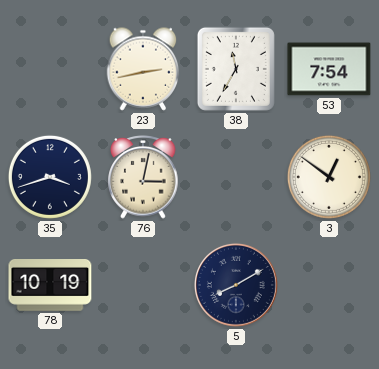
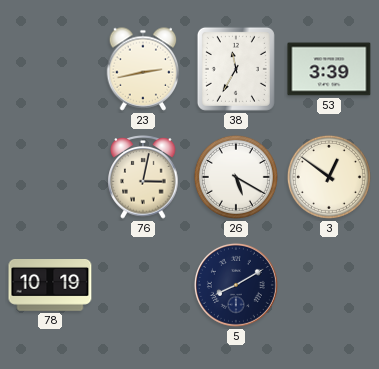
53: 7:54 -> 3:39
35: 3:42 -> none
26: none -> 5:20
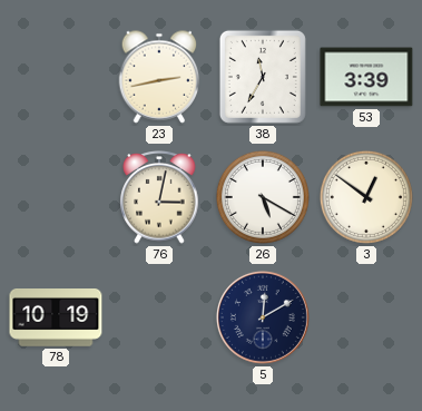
5: 8:10 -> 12:10
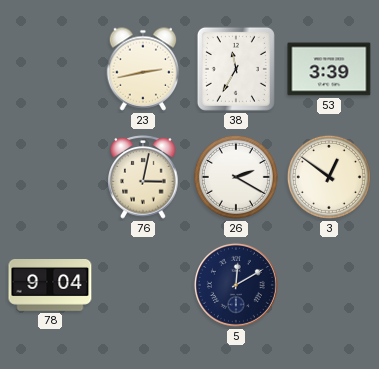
26: 5:20 -> 2:20
78: 10:19 -> 9:04
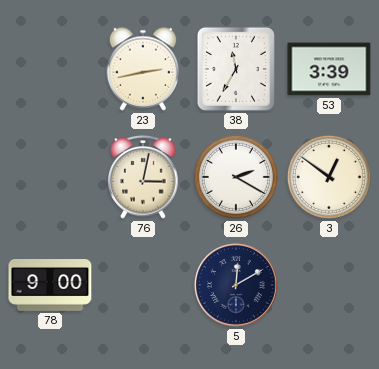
78: 9:04 -> 9:00
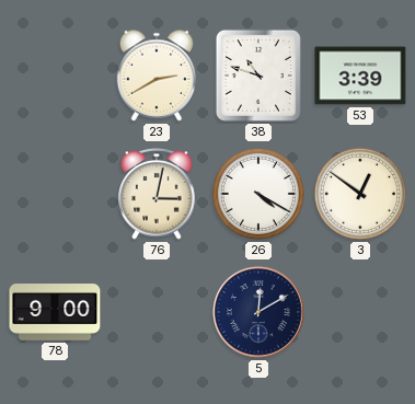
23: 2:43 -> 2:40
38: 11:35 -> 10:48
26: 2:20 -> 4:20
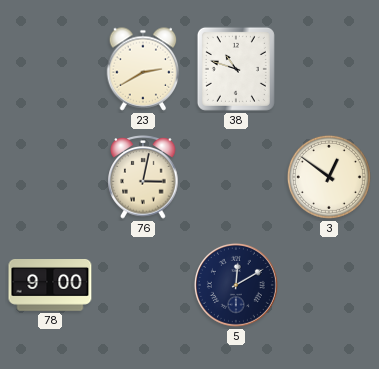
53: 3:39 -> none
26: 4:20 -> none
